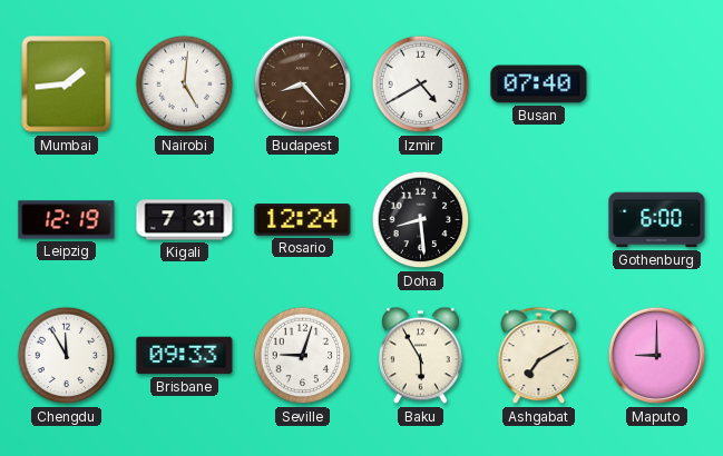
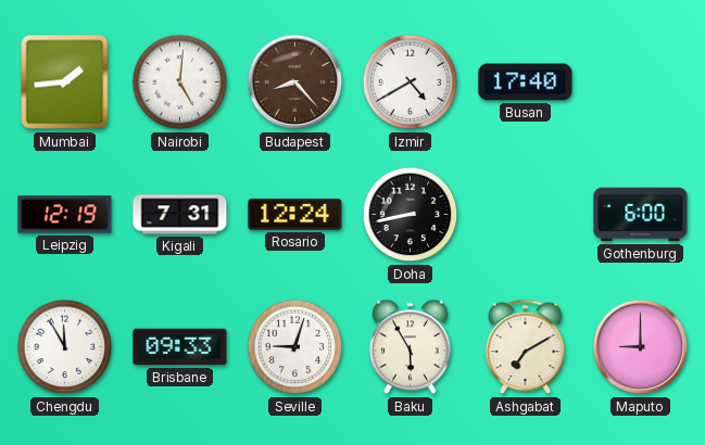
Busan: 07:40 -> 17:40
Doha: 8:29 -> 8:43
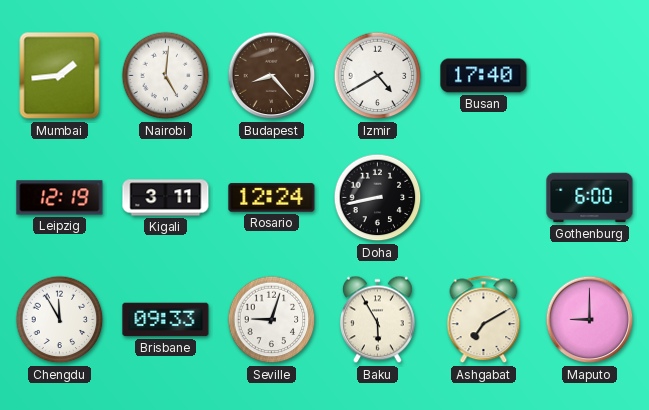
Kigali: 7:31 -> 3:11
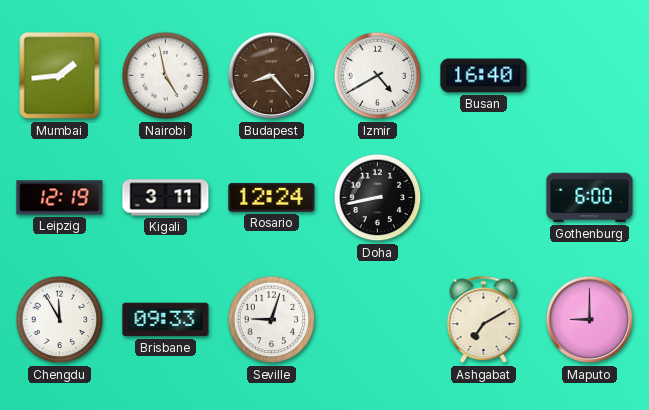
Nairobi: 5:01 -> 4:58
Busan: 17:40 -> 16:40
Baku: 5:55 -> none
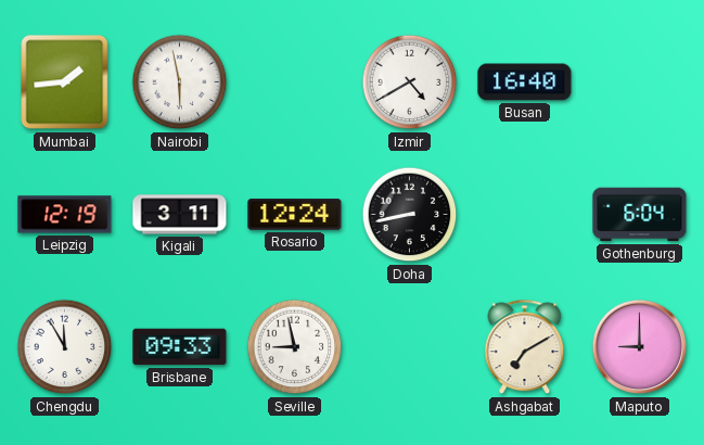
Nairobi: 4:58 -> 5:58
Budapest: 8:23 -> none
Gothenburg: 6:00 -> 6:04
Seville: 9:03 -> 8:58
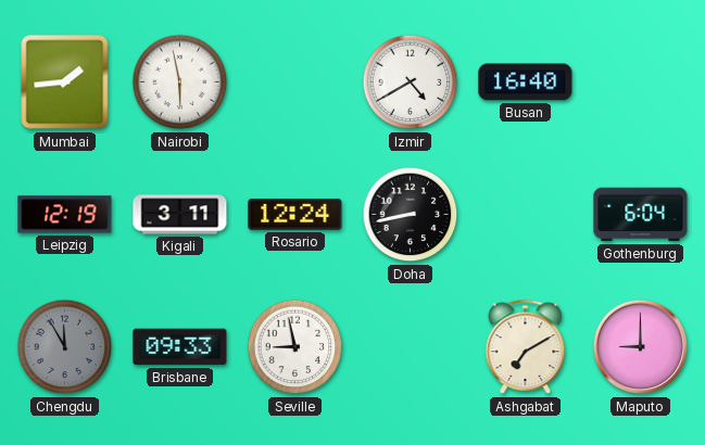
Chengdu dial: white -> grey
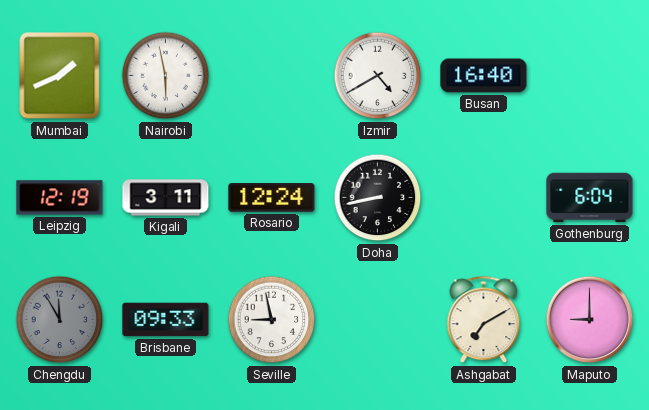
Mumbai: 1:44 -> 1:41
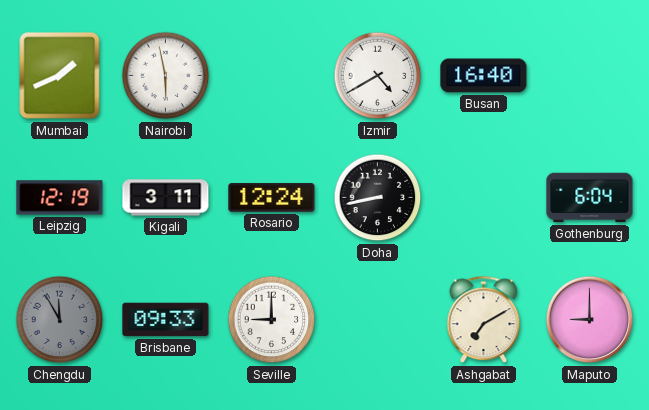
Seville: 8:58 -> 9:00
